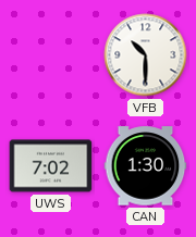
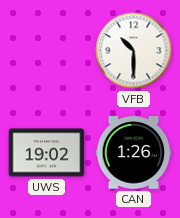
UWS: 7:02 -> 19:02
CAN: 1:30 -> 1:26
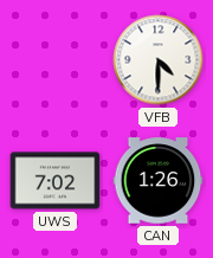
VFB: 10:30 -> 4:30
UWS: 19:02 -> 7:02
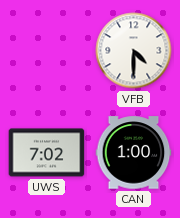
CAN: 1:26 -> 1:00
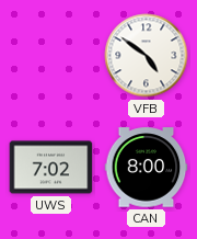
VFB: 4:30 -> 4:51
CAN: 1:00 -> 8:00
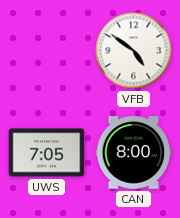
UWS: 7:02 -> 7:05
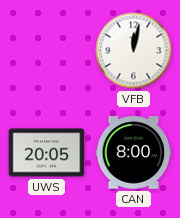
VFB: 4:51 -> 12:02
UWS: 7:05 -> 20:05
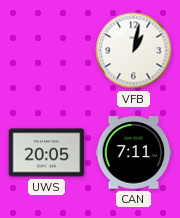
VFB: 12:02 -> 1:02
CAN: 8:00 -> 7:11
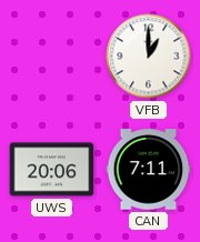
VFB: 1:02 -> 1:00
UWS: 20:05 -> 20:06
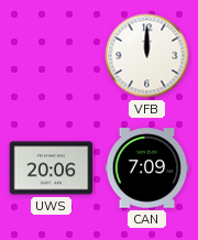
VFB: 1:00 -> 12:00
CAN: 7:11 -> 7:09
